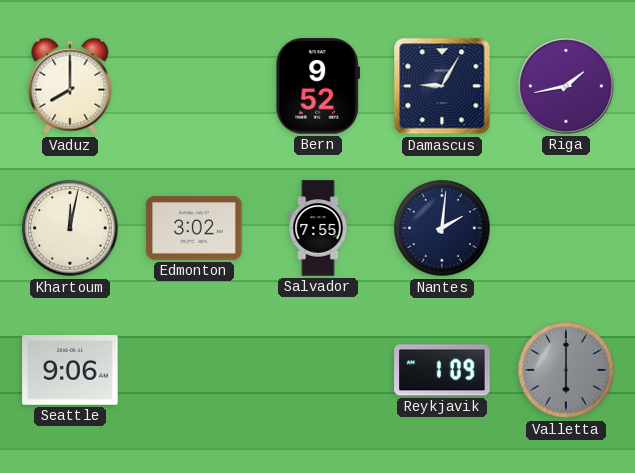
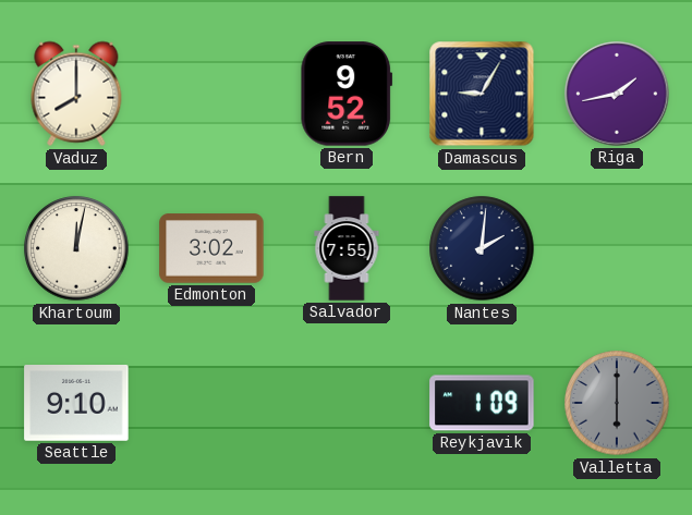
Seattle: 9:06 -> 9:10
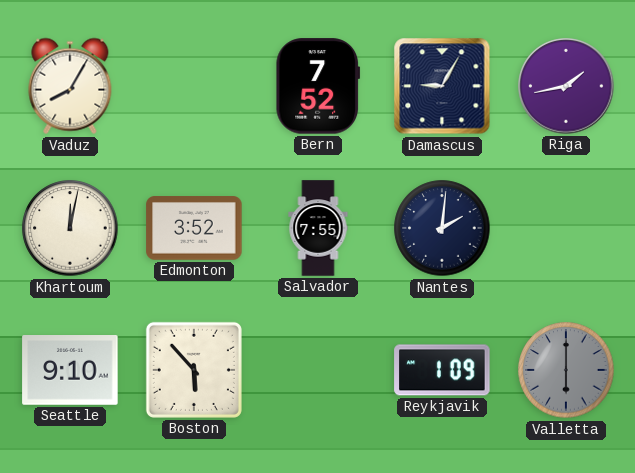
Vaduz: 8:00 -> 8:05
Bern: 9:52 -> 7:52
Edmonton: 3:02 -> 3:52
Boston: none -> 5:53
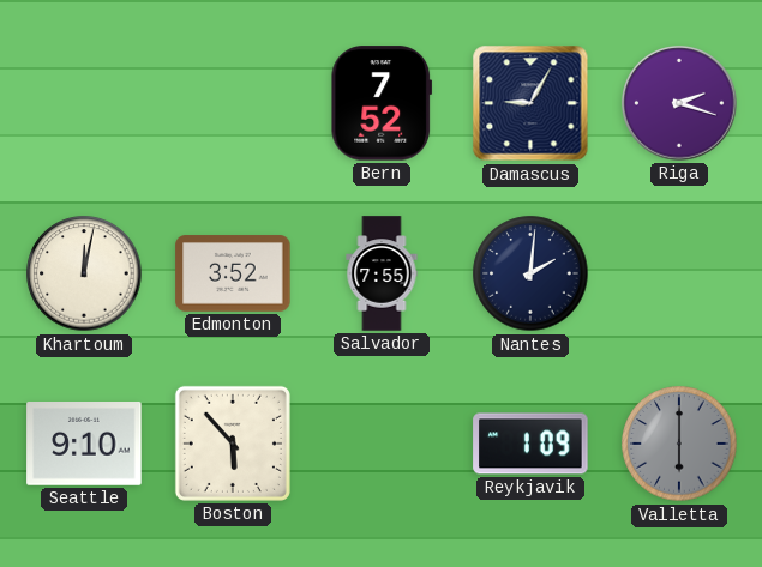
Vaduz: 8:05 -> none
Riga: 1:43 -> 2:18
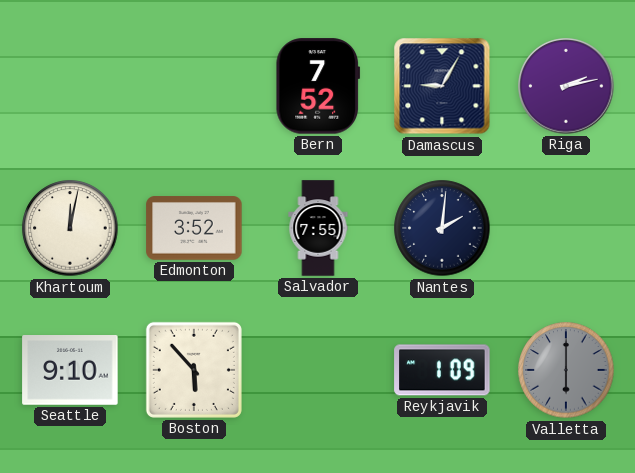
Riga: 2:18 -> 2:13
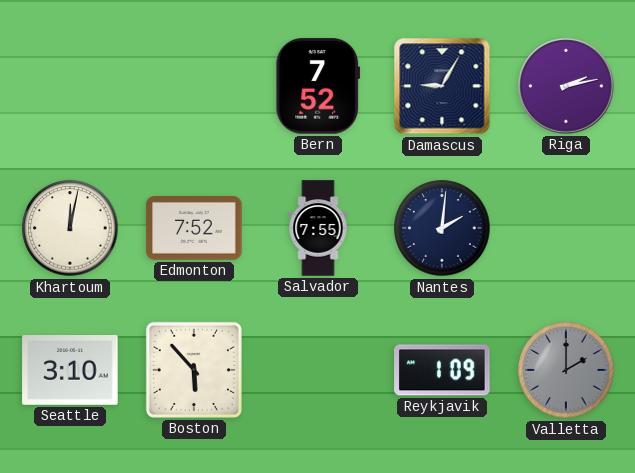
Edmonton: 3:52 -> 7:52
Seattle: 9:10 -> 3:10
Valletta: 6:00 -> 2:00
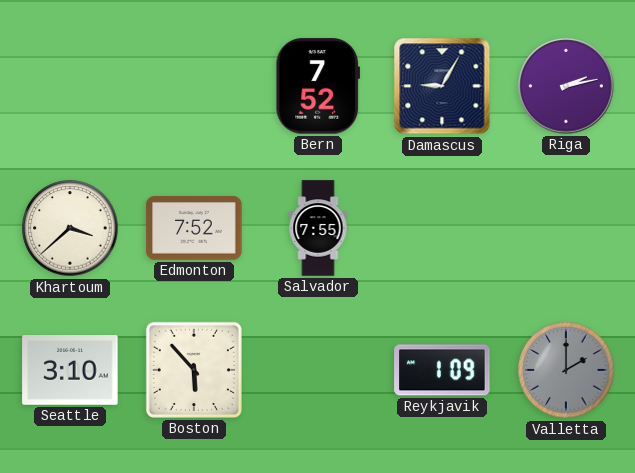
Khartoum: 12:02 -> 3:38
Nantes: 2:01 -> none
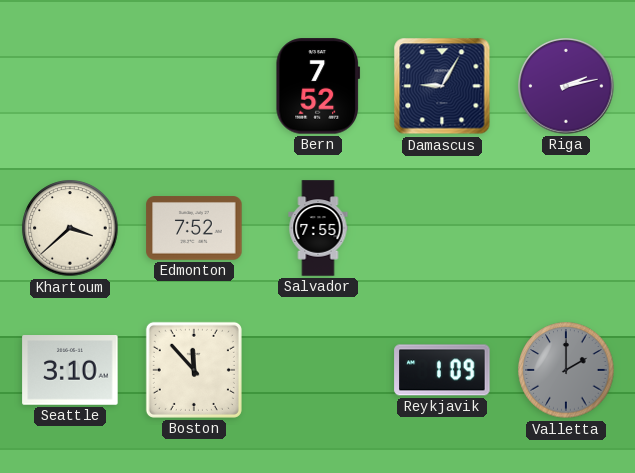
Boston: 5:53 -> 11:53
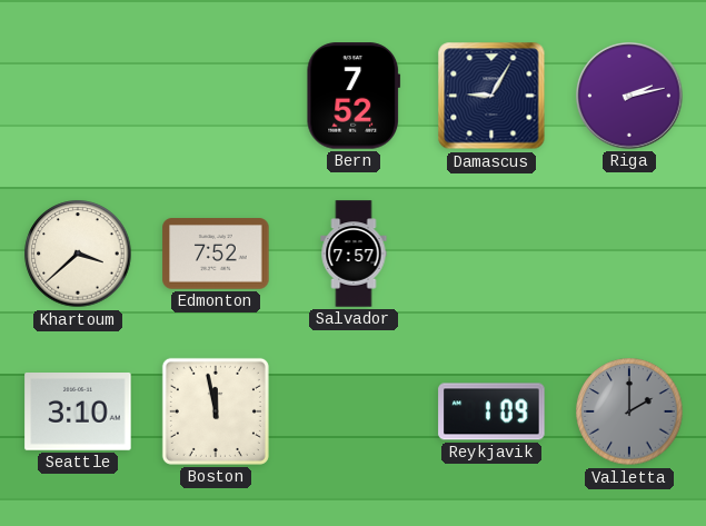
Salvador: 7:55 -> 7:57
Boston: 11:53 -> 11:58
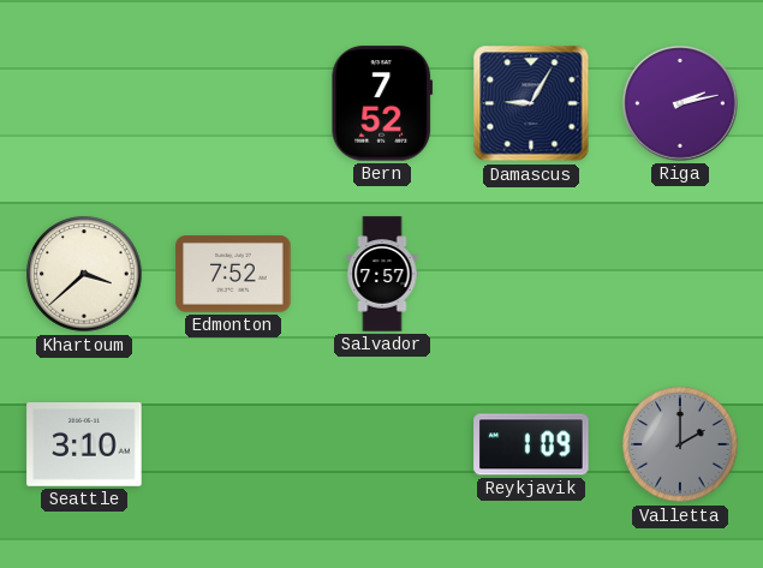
Boston: 11:58 -> none
